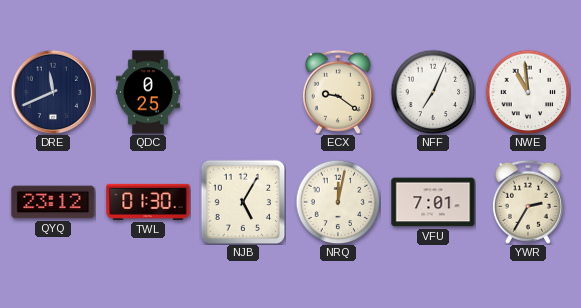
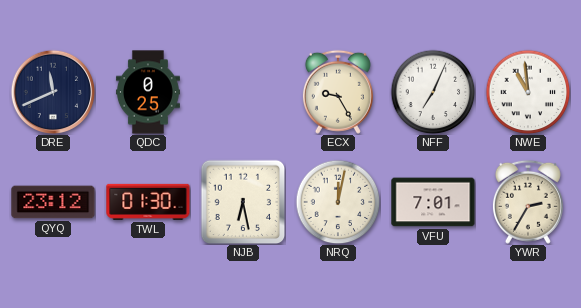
ECX: 9:21 -> 9:25
NJB: 5:05 -> 6:28
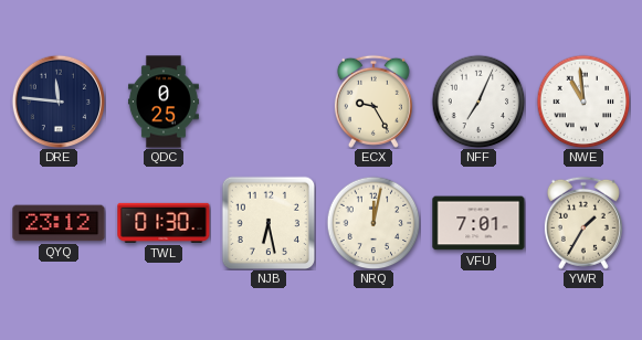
DRE: 11:41 -> 11:46
YWR: 2:35 -> 1:35
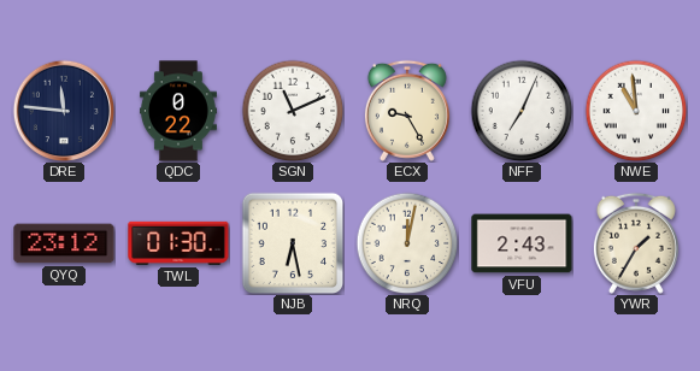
QDC: 0:25 -> 0:22
SGN: none -> 11:11
VFU: 7:01 -> 2:43
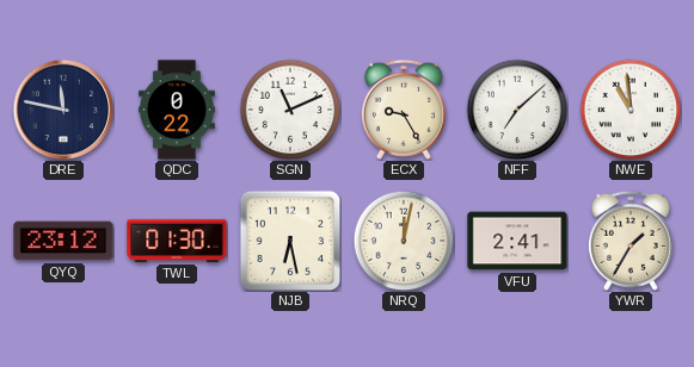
DRE: 11:46 -> 11:47
NFF: 7:04 -> 7:08
VFU: 2:43 -> 2:41
